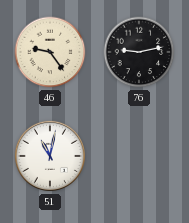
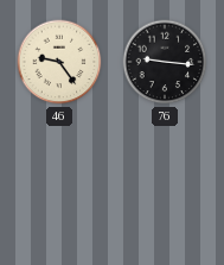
76: 9:13 -> 9:16
51: 11:02 -> none
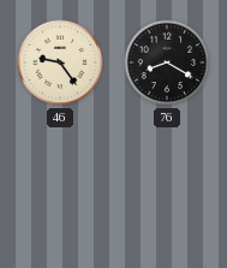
76: 9:16 -> 8:20
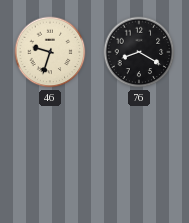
46: 9:24 -> 9:33
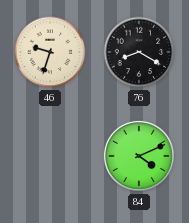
84: none -> 4:11
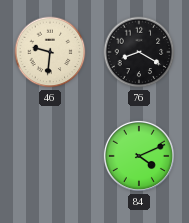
46: 9:33 -> 9:31
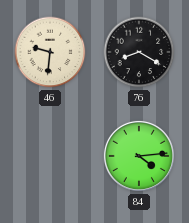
84: 4:11 -> 4:14
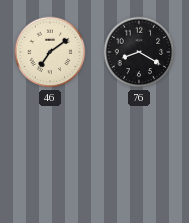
46: 9:31 -> 7:09
84: 4:14 -> none
